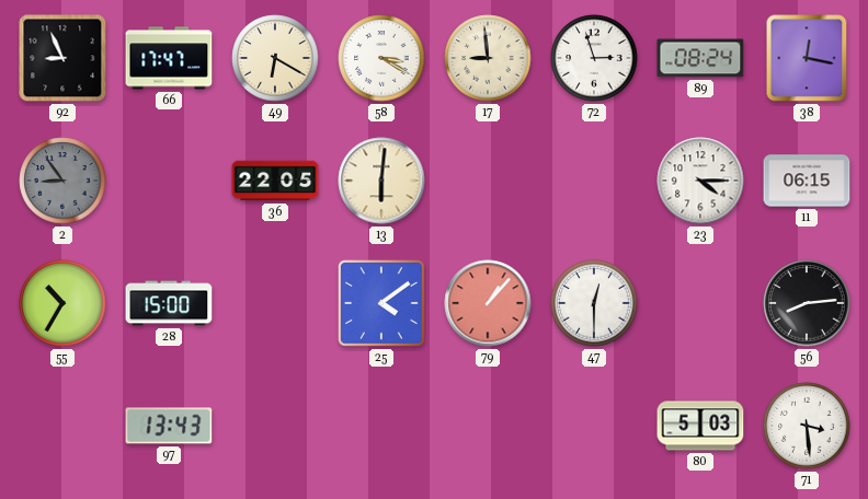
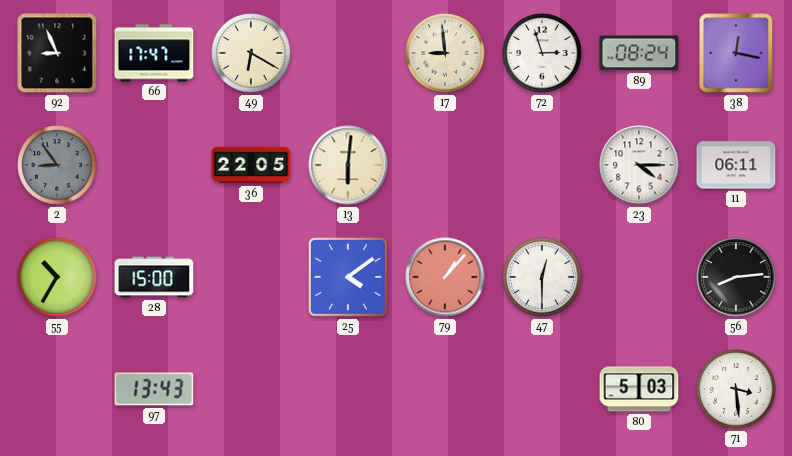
58: 3:20 -> none
11: 06:15 -> 06:11
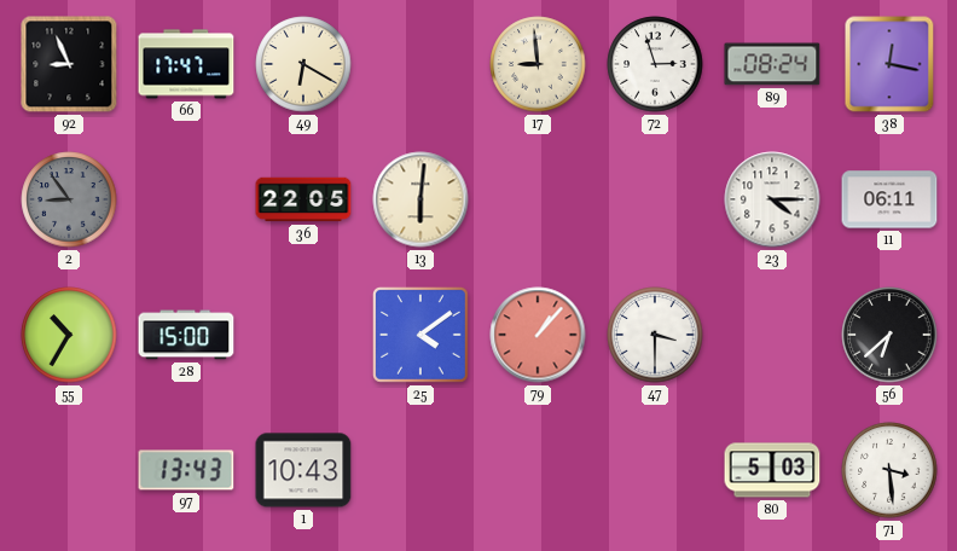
47: 12:30 -> 3:30
56: 8:14 -> 6:38
1: none -> 10:43
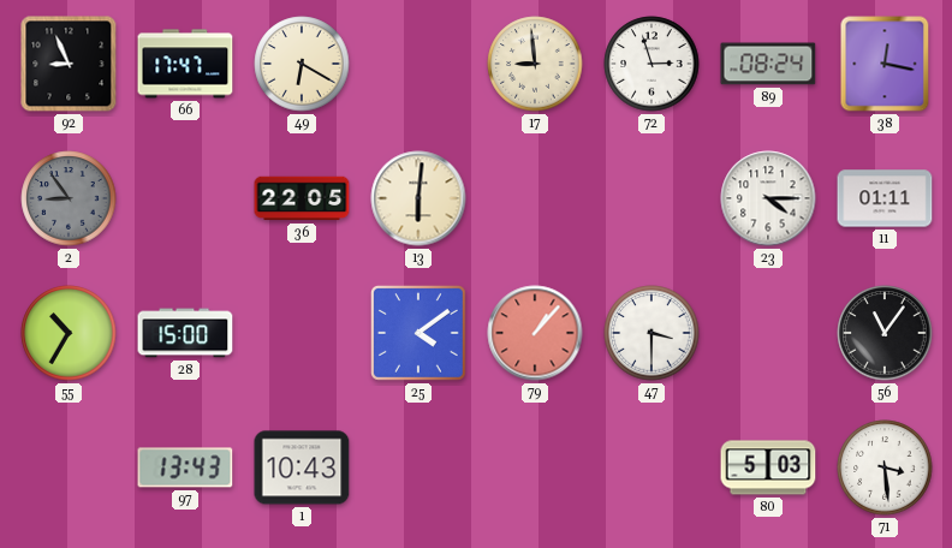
11: 06:11 -> 01:11
56: 6:38 -> 11:06
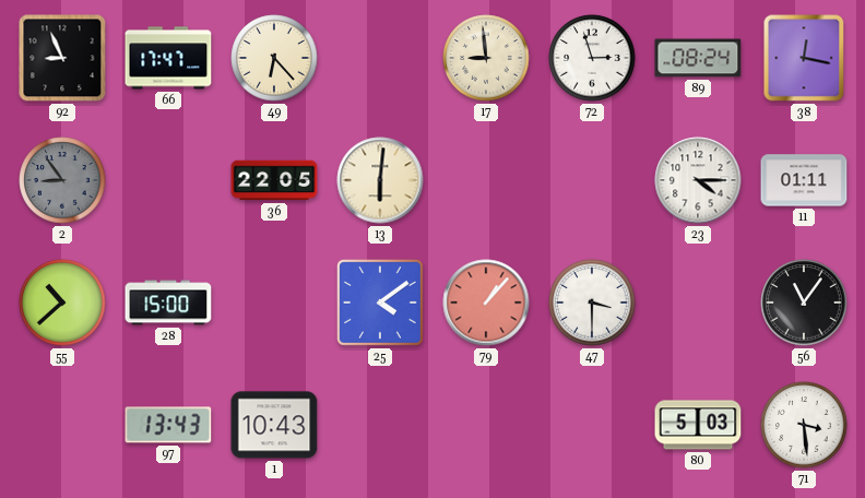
49: 6:20 -> 6:23
55: 10:35 -> 10:38
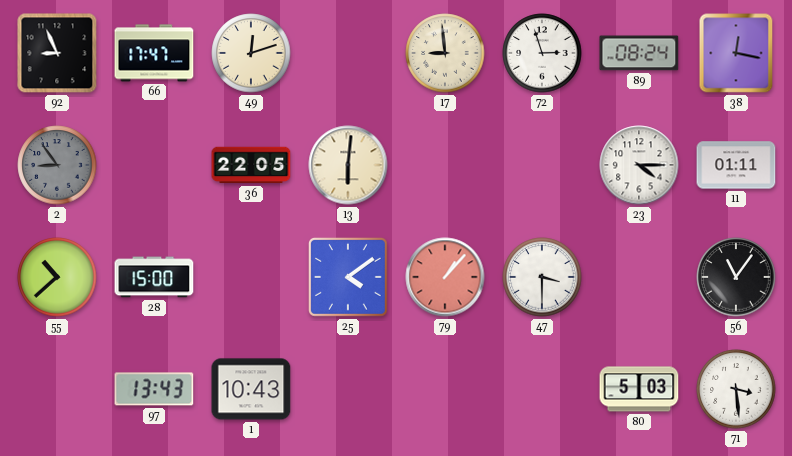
49: 6:23 -> 12:12
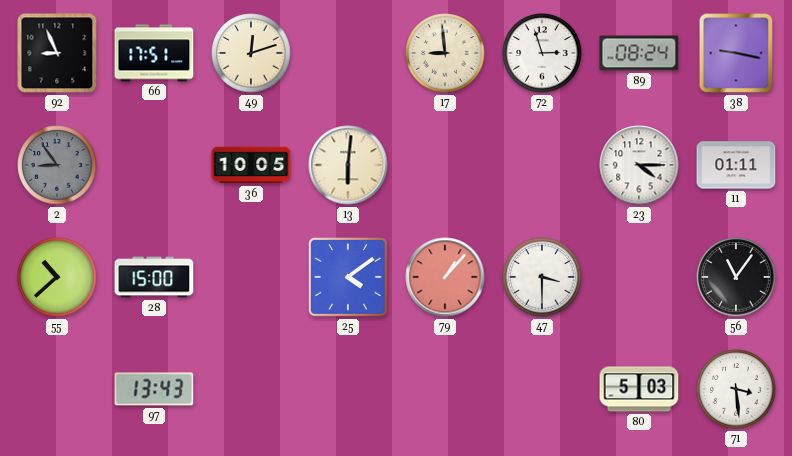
66: 17:47 -> 17:51
38: 12:17 -> 9:17
36: 22:05 -> 10:05
1: 10:43 -> none
